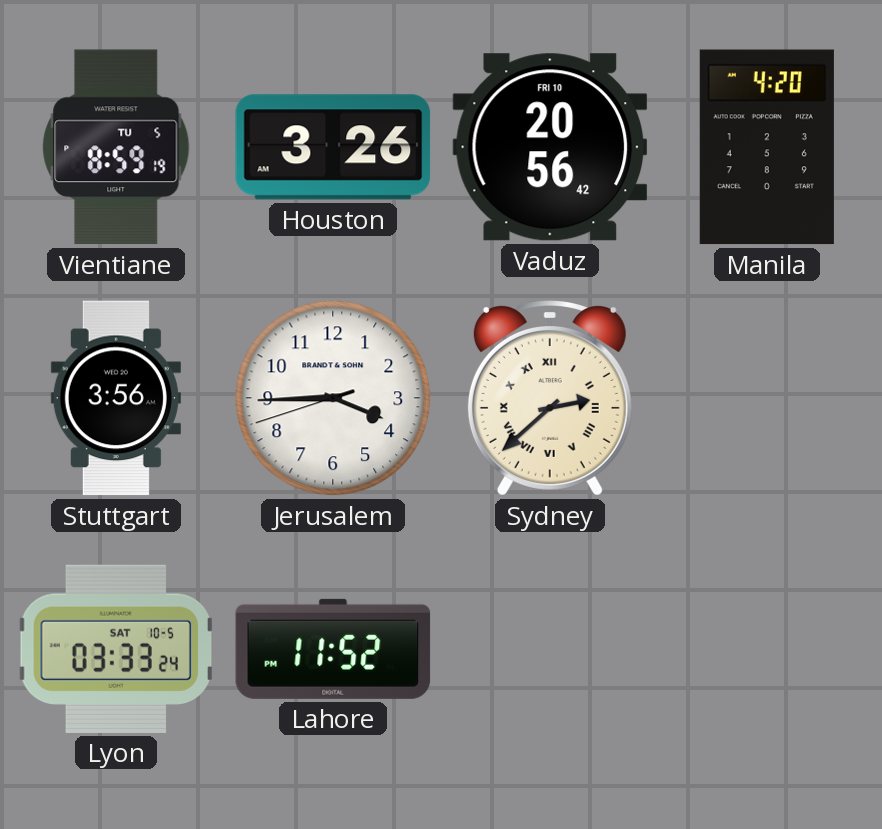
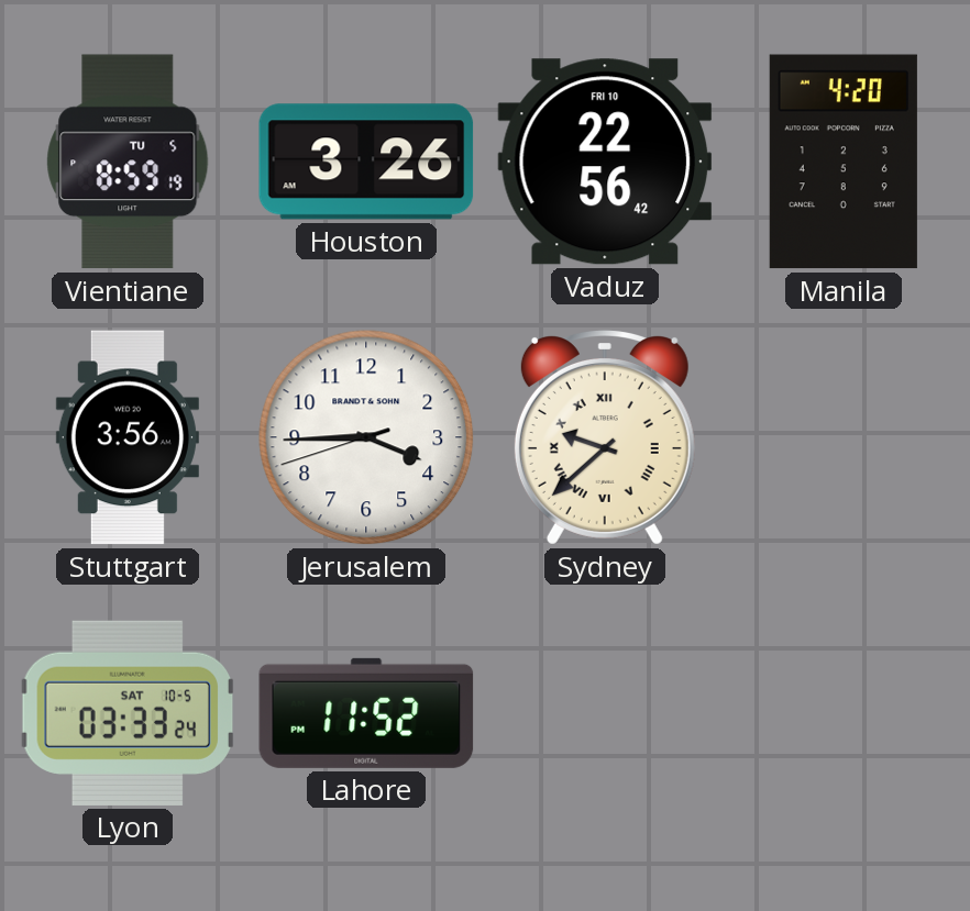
Vaduz: 20:56 -> 22:56
Sydney: 2:38 -> 9:38
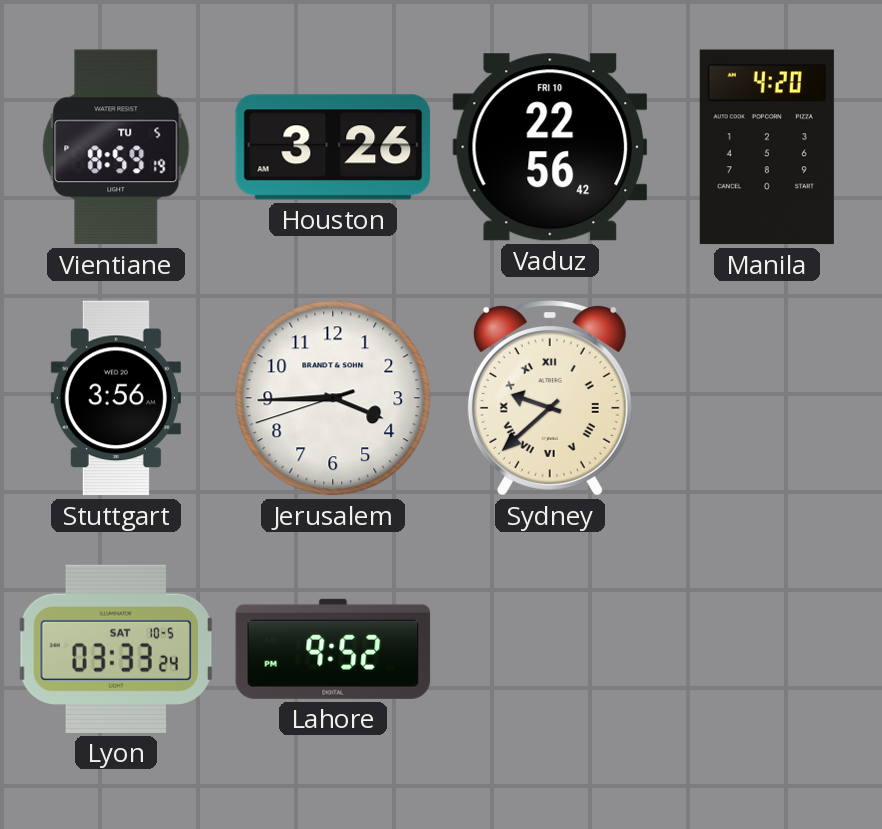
Lahore: 11:52 -> 9:52
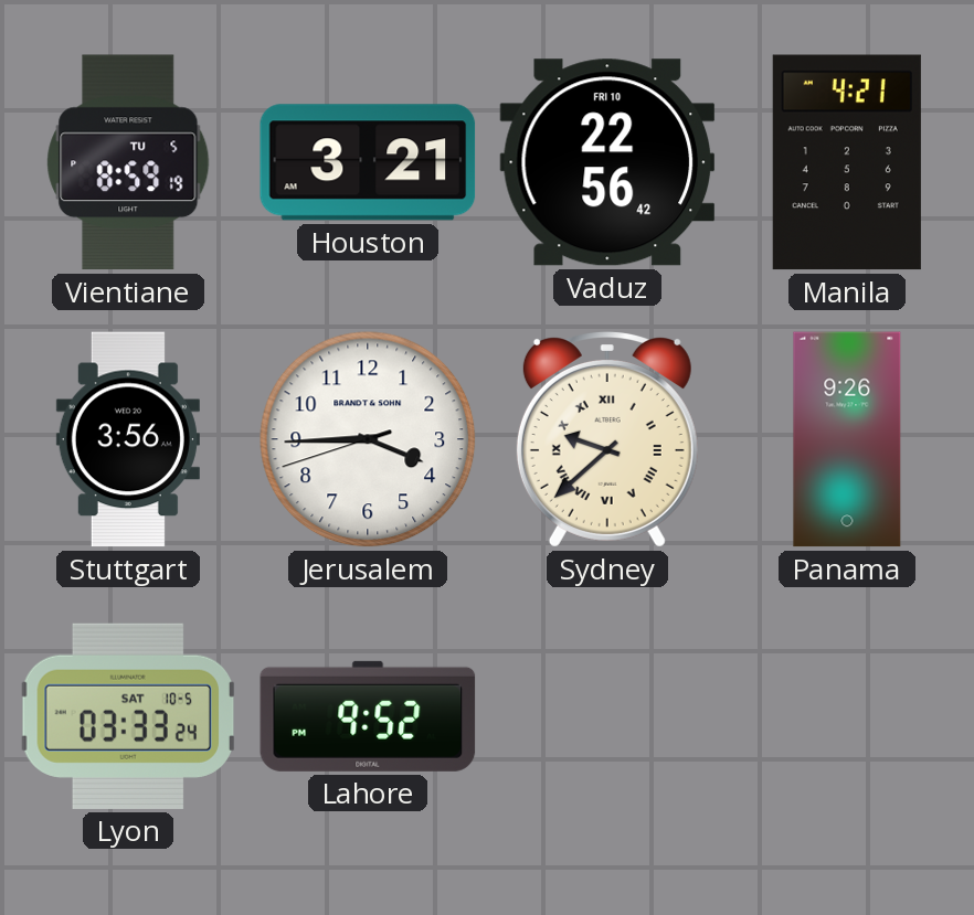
Houston: 3:26 -> 3:21
Manila: 4:20 -> 4:21
Panama: none -> 9:26
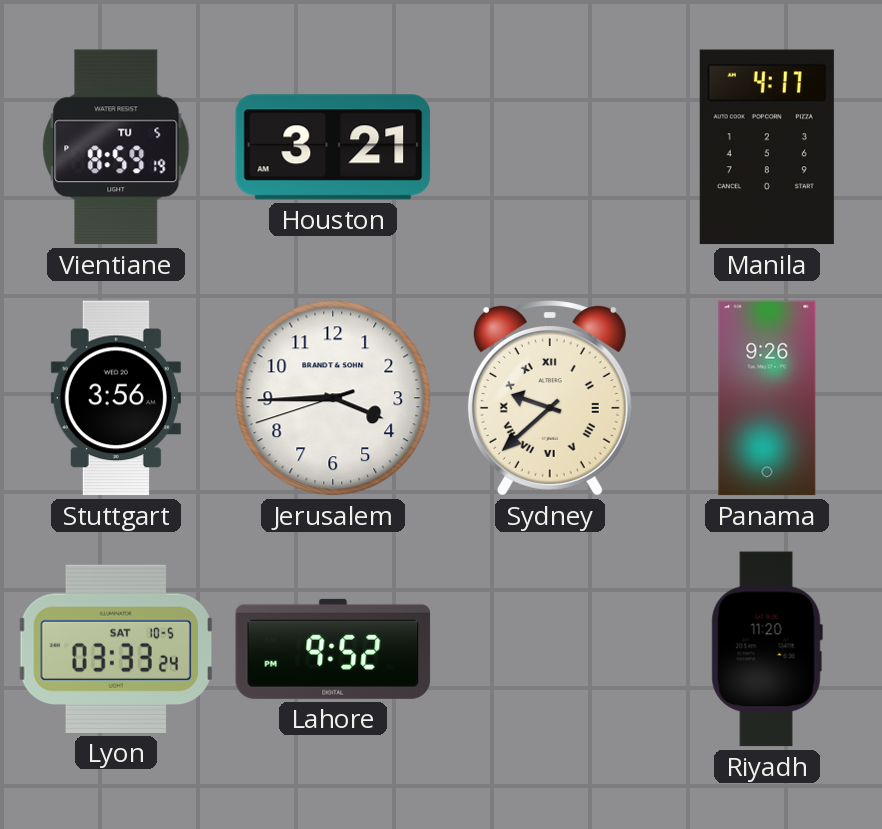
Vaduz: 22:56 -> none
Manila: 4:21 -> 4:17
Riyadh: none -> 11:20
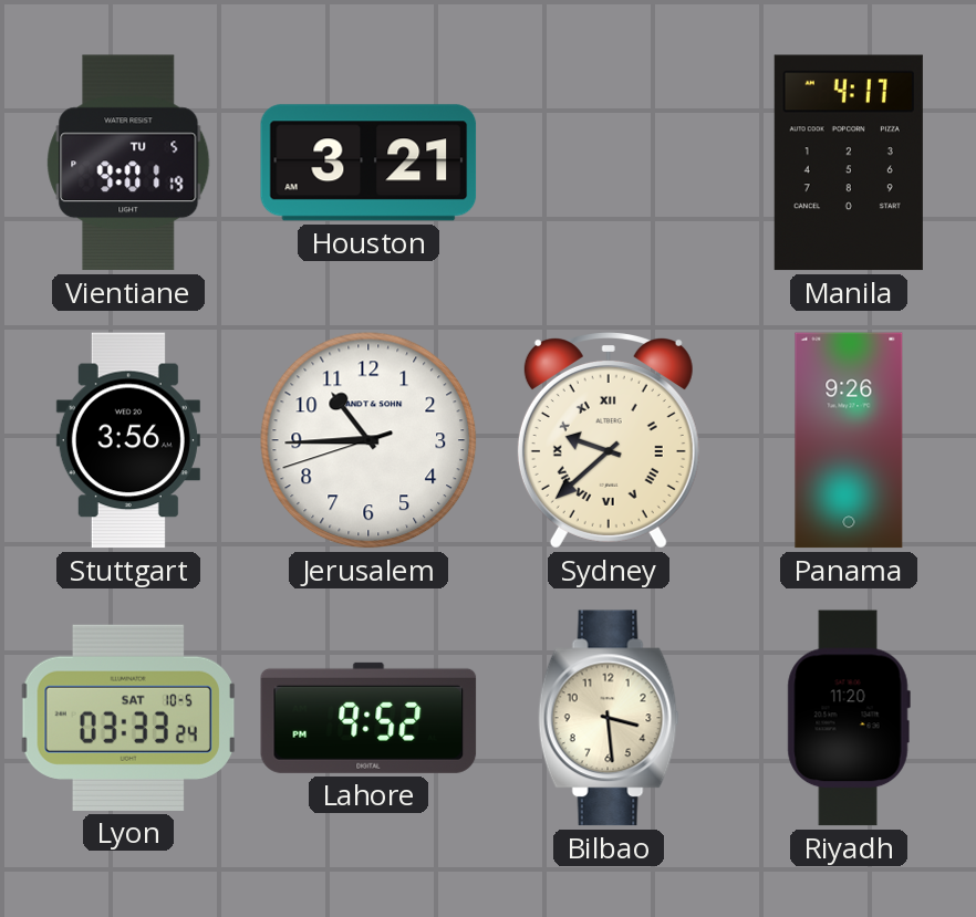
Vientiane: 8:59 -> 9:01
Jerusalem: 3:44 -> 10:44
Bilbao: none -> 3:29
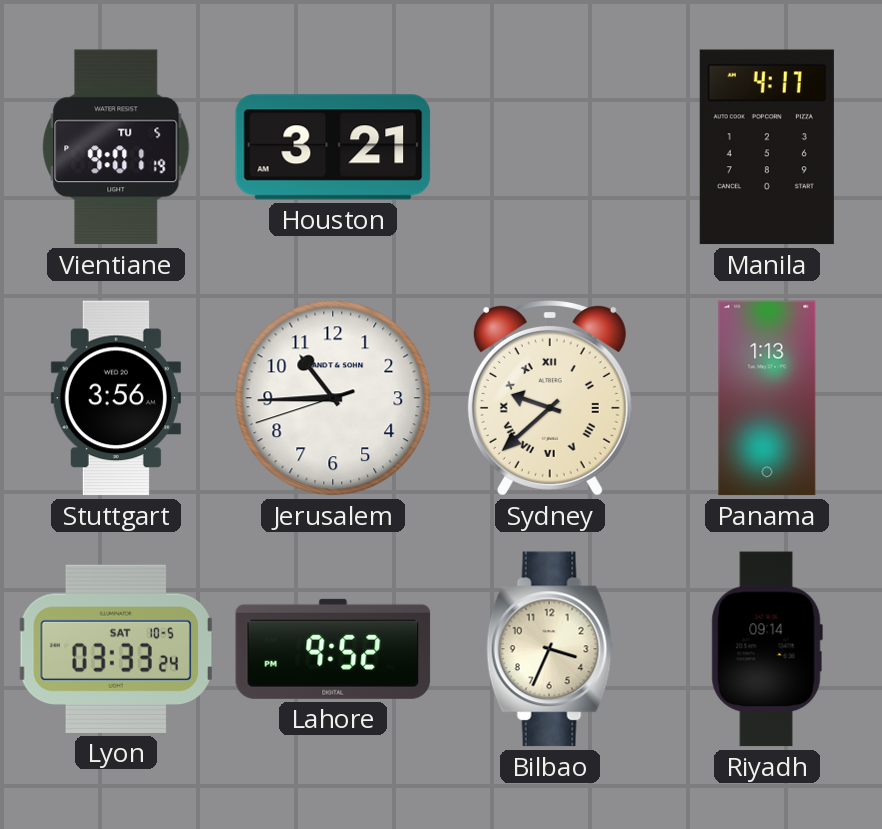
Panama: 9:26 -> 1:13
Bilbao: 3:29 -> 3:34
Riyadh: 11:20 -> 09:14
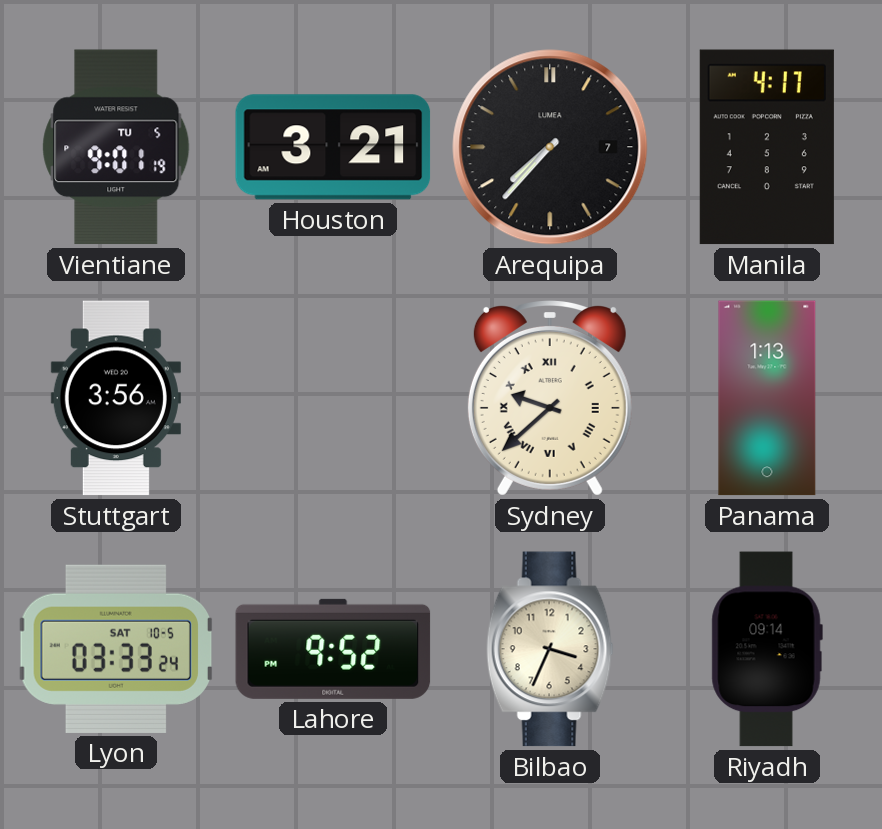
Arequipa: none -> 7:37
Jerusalem: 10:44 -> none
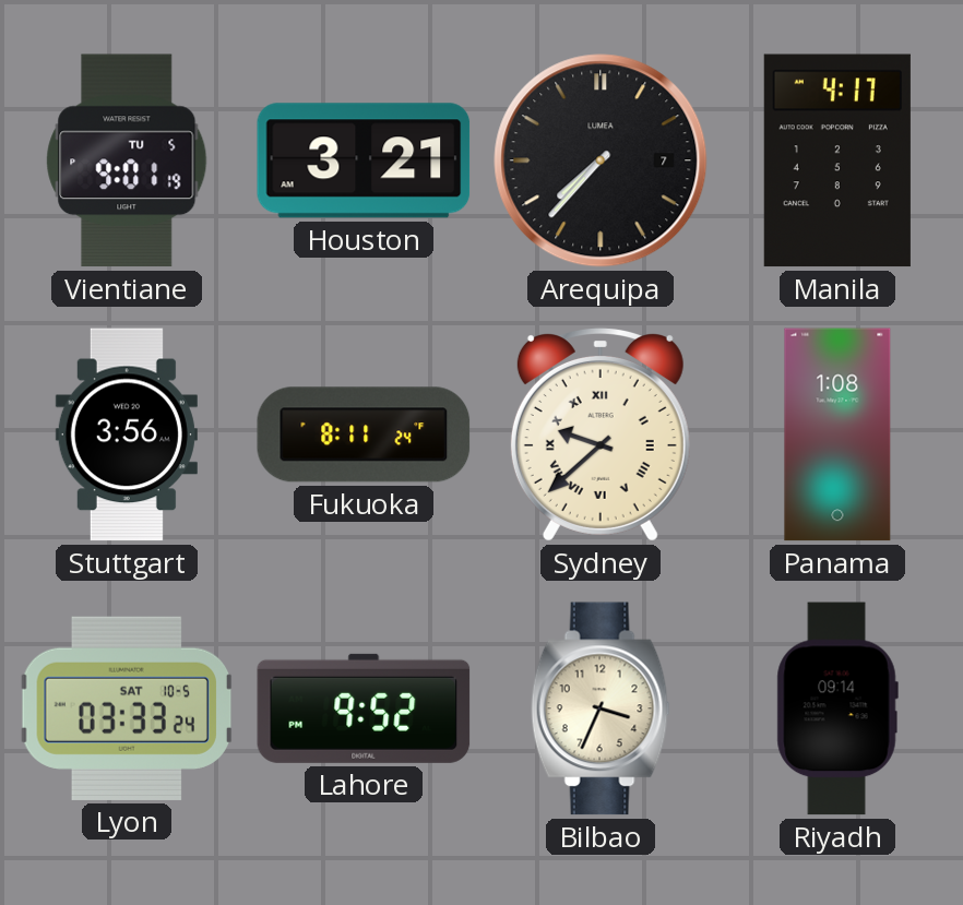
Fukuoka: none -> 8:11
Panama: 1:13 -> 1:08
